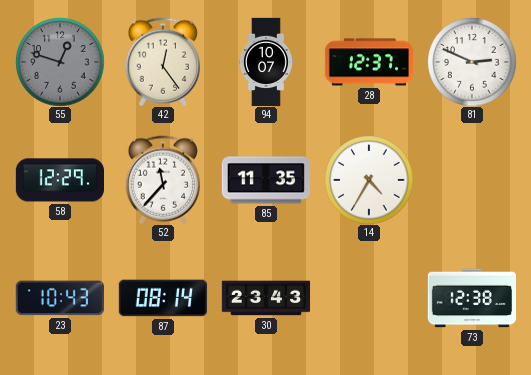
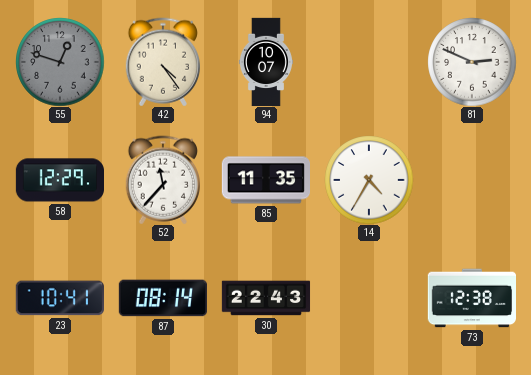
42: 12:24 -> 4:24
28: 12:37 -> none
23: 10:43 -> 10:41
30: 23:43 -> 22:43
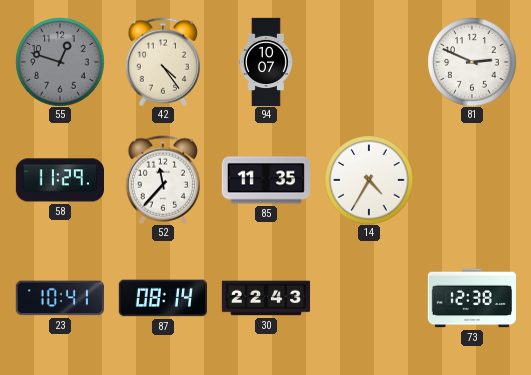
58: 12:29 -> 11:29
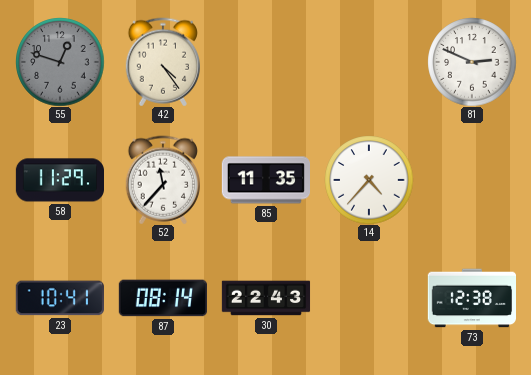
94: 10:07 -> none
14: 4:35 -> 4:37
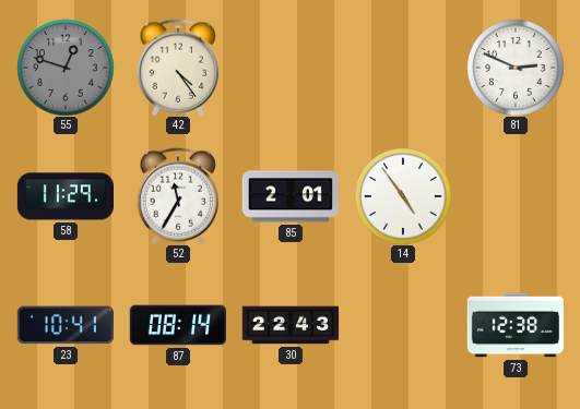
52: 11:37 -> 11:35
85: 11:35 -> 2:01
14: 4:37 -> 4:54
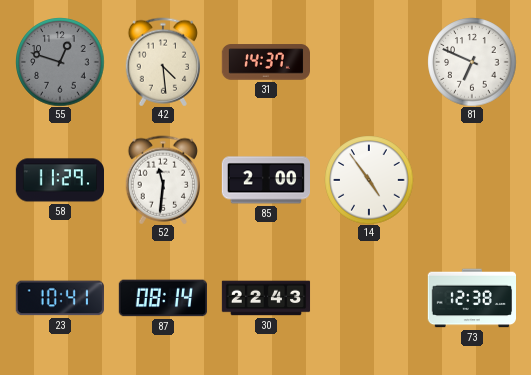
42: 4:24 -> 4:29
31: none -> 14:37
81: 2:49 -> 6:49
52: 11:35 -> 11:31
85: 2:01 -> 2:00
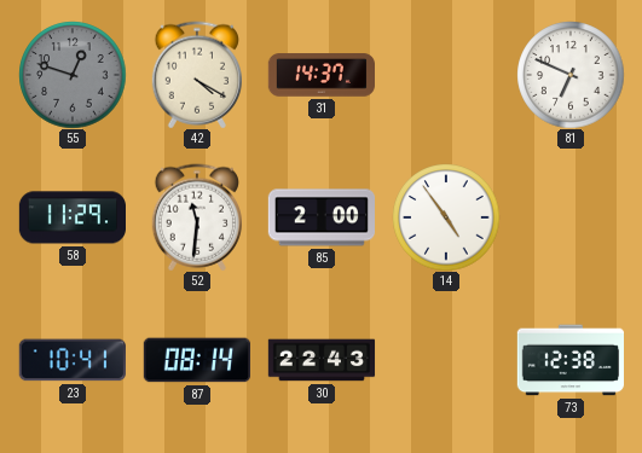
42: 4:29 -> 4:20
